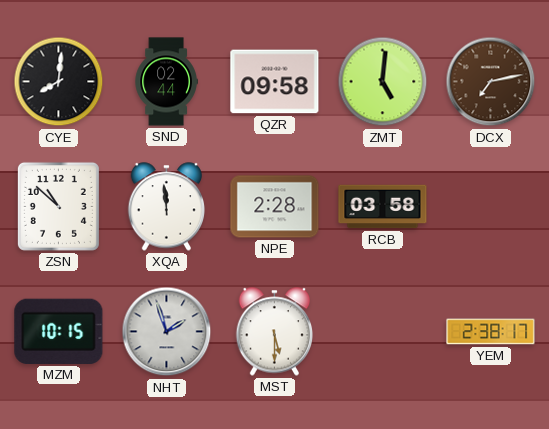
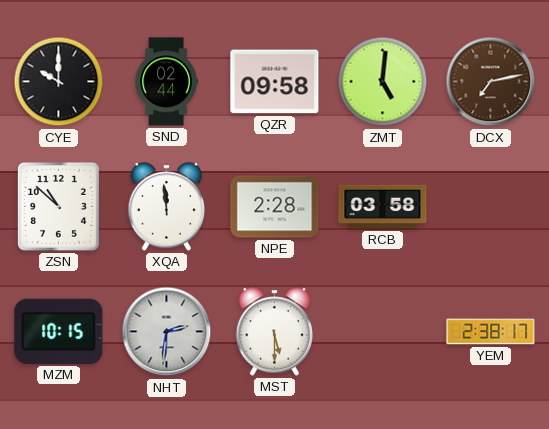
CYE: 8:01 -> 10:00
NHT: 1:57 -> 2:31
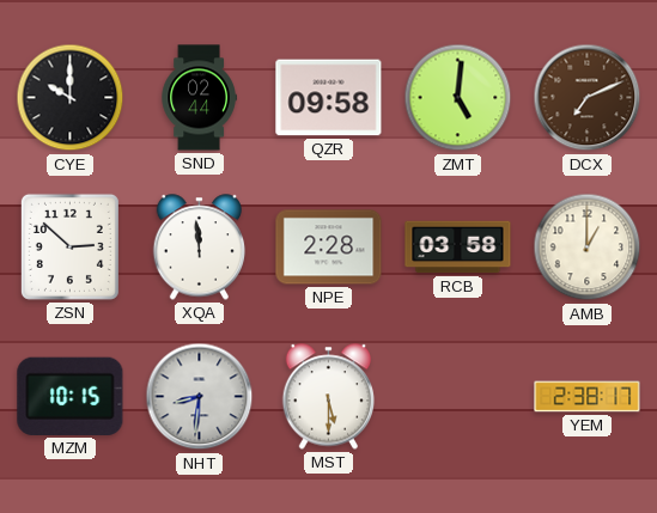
DCX: 7:13 -> 7:11
ZSN: 10:52 -> 2:52
AMB: none -> 1:00
NHT: 2:31 -> 8:31
